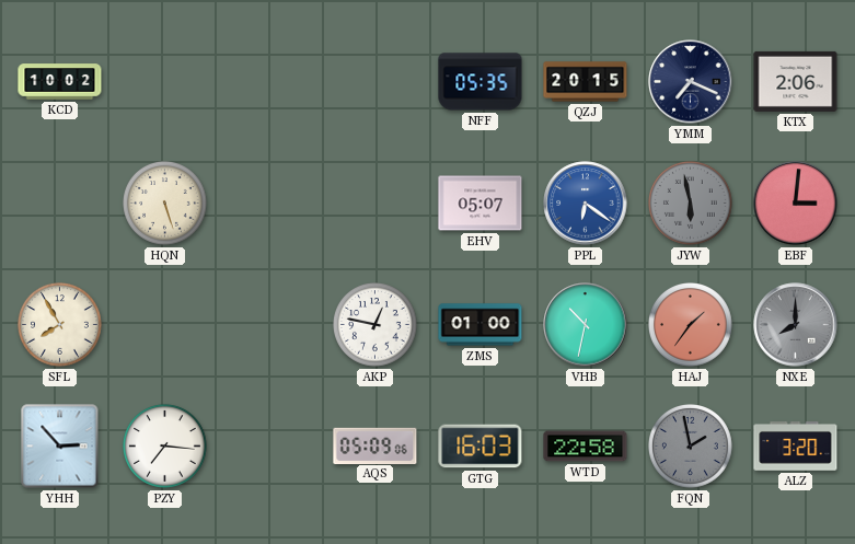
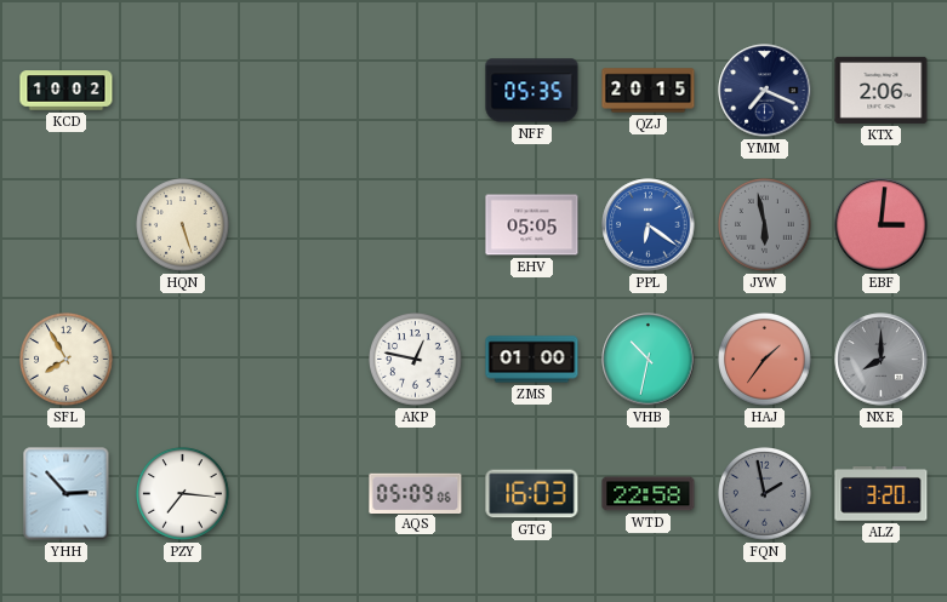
EHV: 05:07 -> 05:05
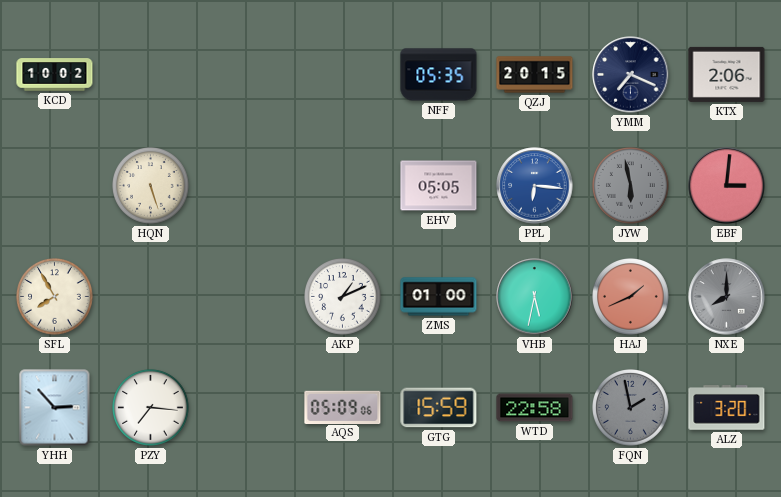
PPL: 6:21 -> 6:16
AKP: 12:47 -> 1:11
VHB: 10:32 -> 5:32
HAJ: 1:36 -> 1:41
GTG: 16:03 -> 15:59
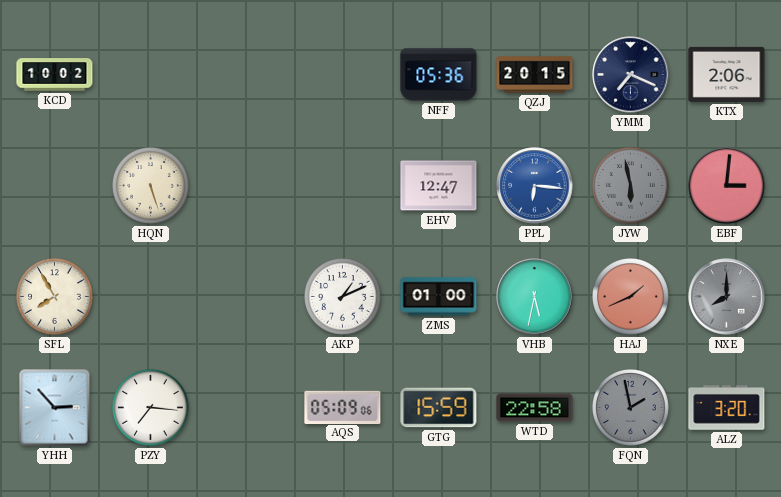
NFF: 05:35 -> 05:36
EHV: 05:05 -> 12:47
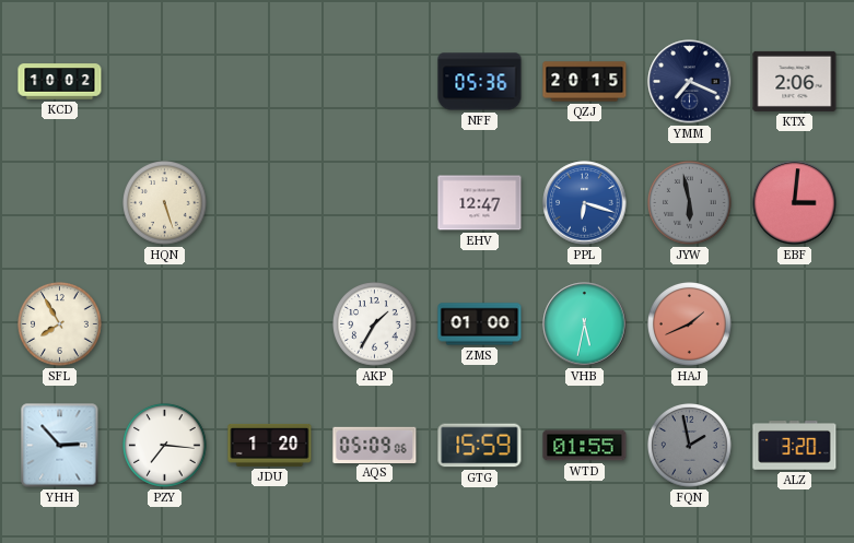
PPL: 6:16 -> 6:18
AKP: 1:11 -> 1:35
NXE: 8:00 -> none
JDU: none -> 1:20
WTD: 22:58 -> 01:55
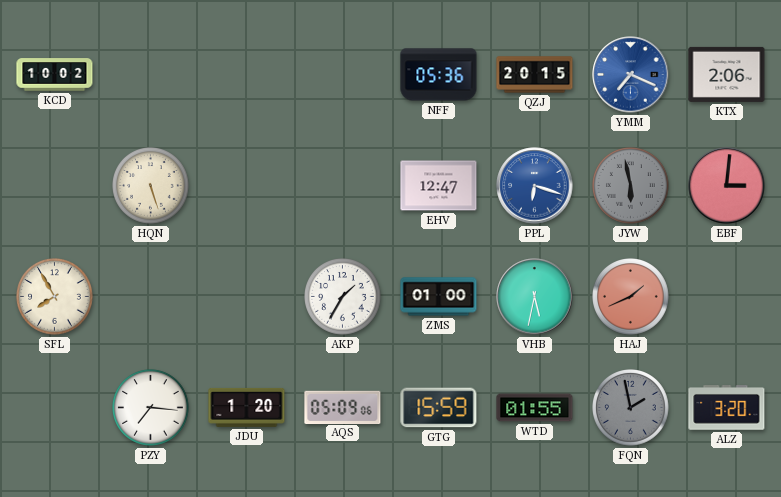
YMM dial: navy -> blue
YHH: 2:53 -> none
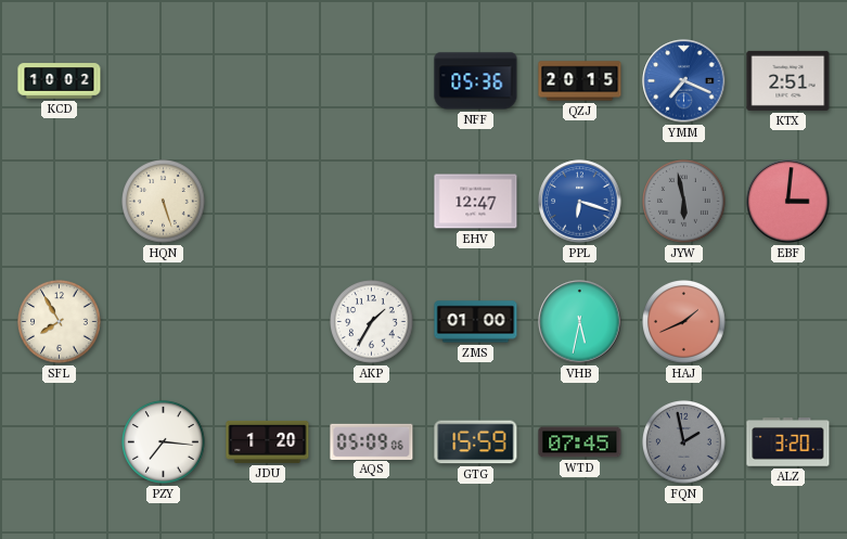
KTX: 2:06 -> 2:51
WTD: 01:55 -> 07:45
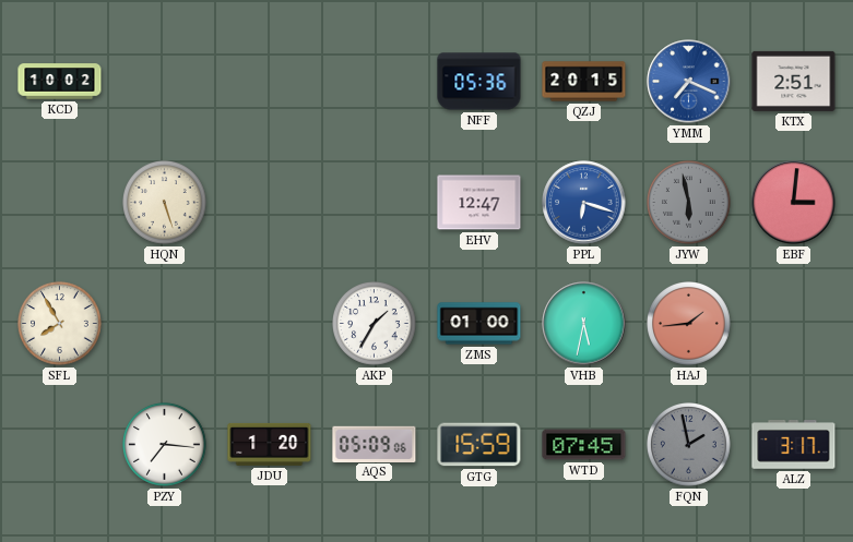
HAJ: 1:41 -> 1:44
ALZ: 3:20 -> 3:17
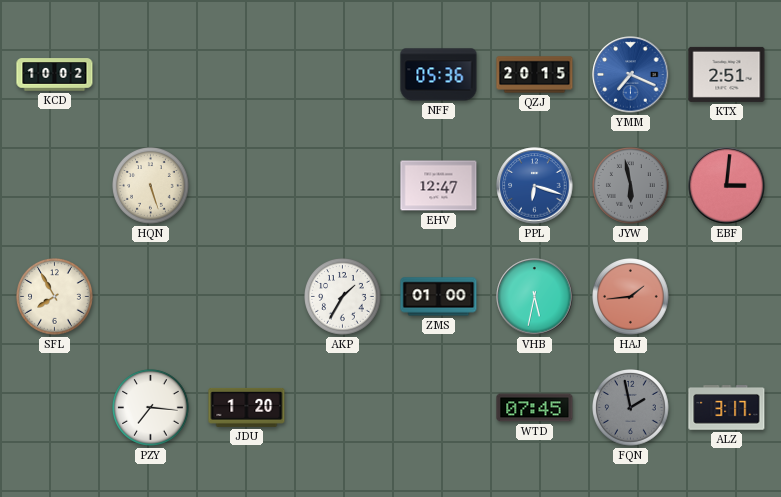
AQS: 05:09 -> none
GTG: 15:59 -> none
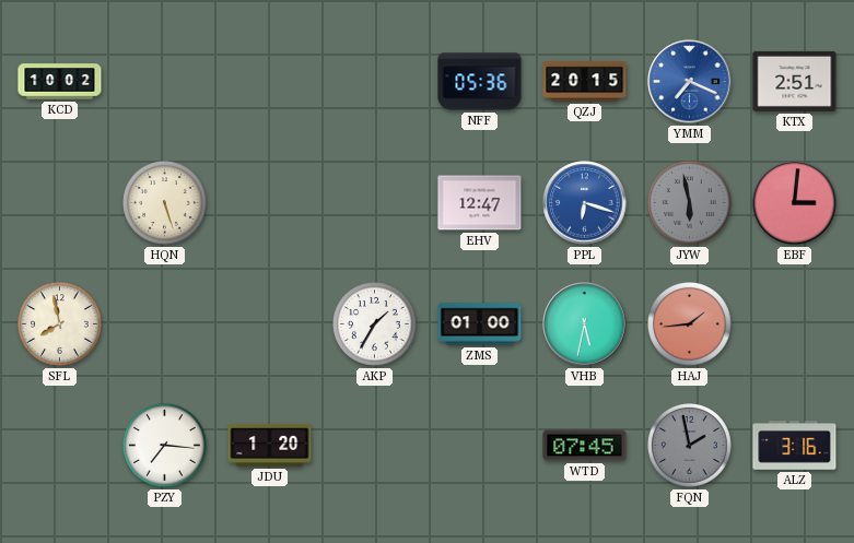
SFL: 7:55 -> 7:58
ALZ: 3:17 -> 3:16
